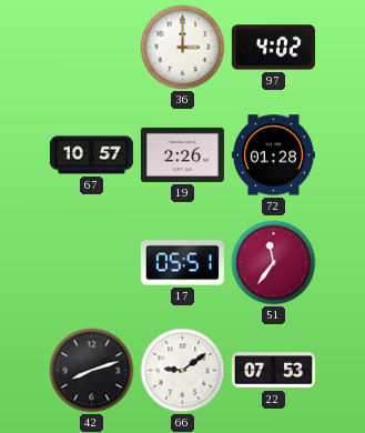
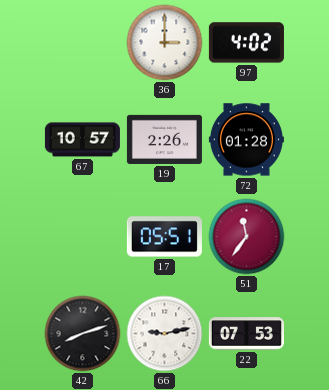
66: 9:09 -> 9:13
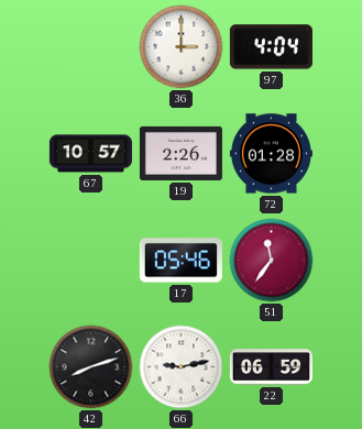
97: 4:02 -> 4:04
17: 05:51 -> 05:46
22: 07:53 -> 06:59
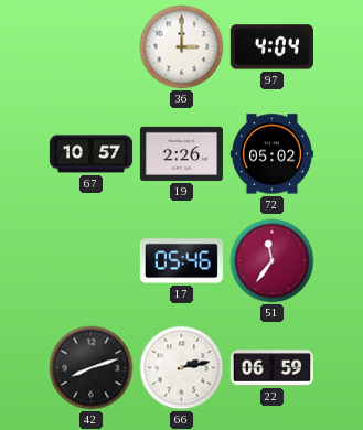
72: 01:28 -> 05:02
66: 9:13 -> 2:13
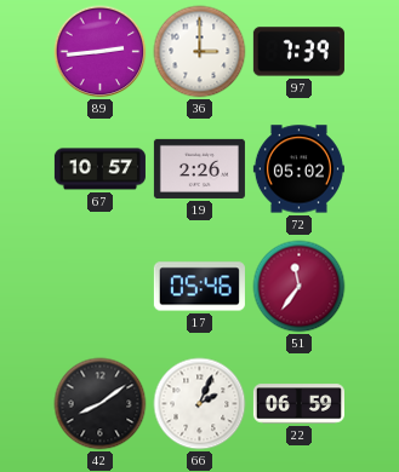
89: none -> 2:44
97: 4:04 -> 7:39
42: 8:12 -> 8:09
66: 2:13 -> 2:04
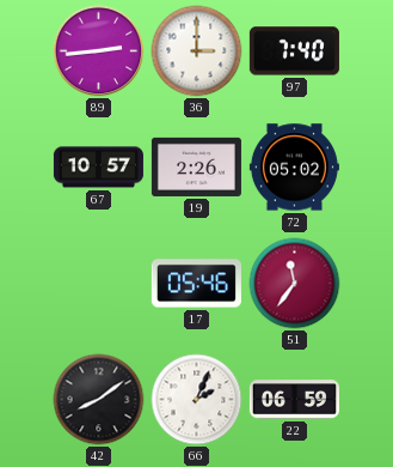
97: 7:39 -> 7:40
